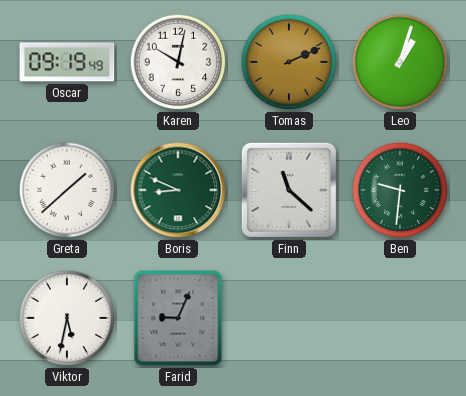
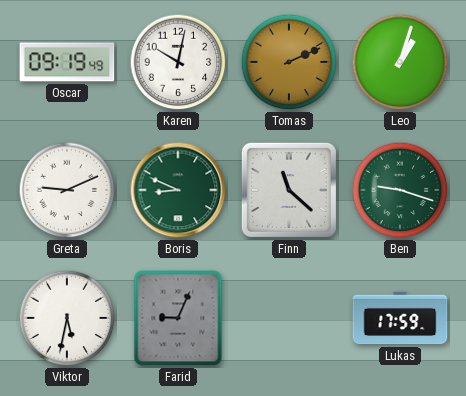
Greta: 1:38 -> 9:11
Ben: 9:31 -> 9:18
Lukas: none -> 17:59
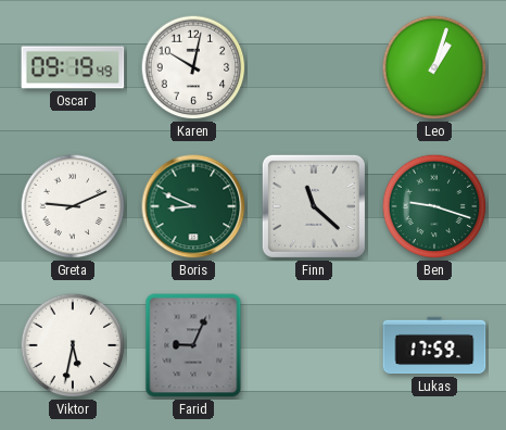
Tomas: 2:11 -> none
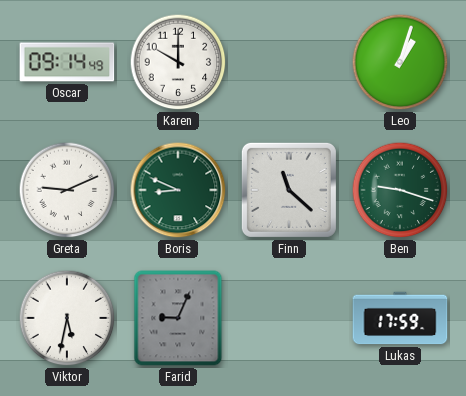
Oscar: 09:19 -> 09:14
Karen: 10:02 -> 10:00
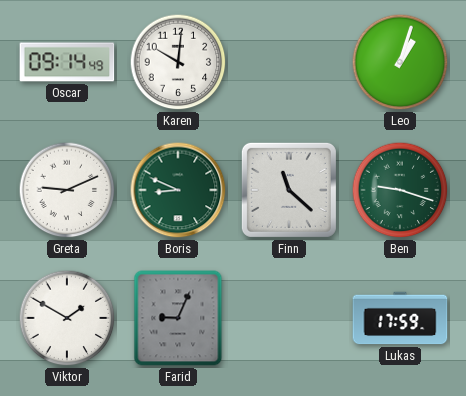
Karen: 10:00 -> 10:01
Viktor: 5:32 -> 1:50
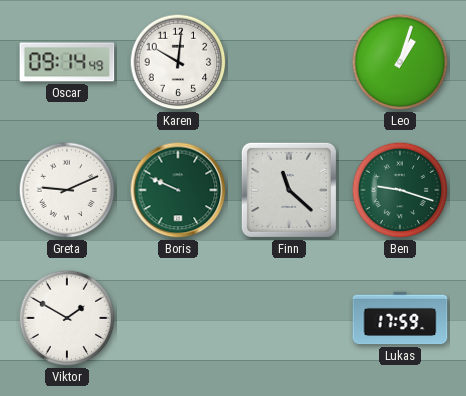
Boris: 8:49 -> 9:49
Farid: 9:04 -> none
